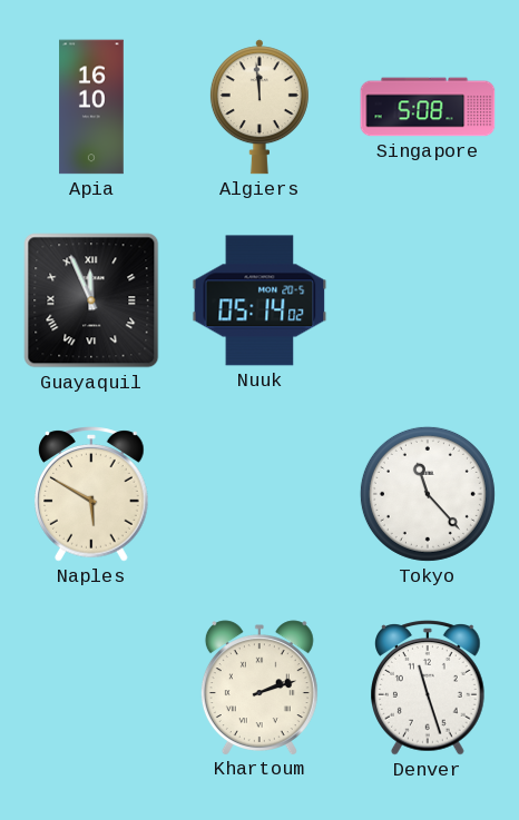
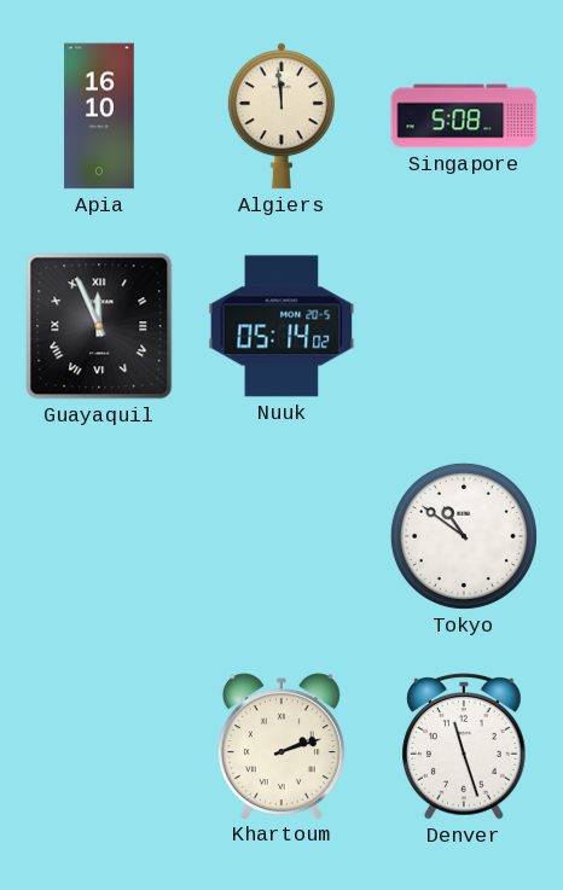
Naples: 5:50 -> none
Tokyo: 11:23 -> 10:51
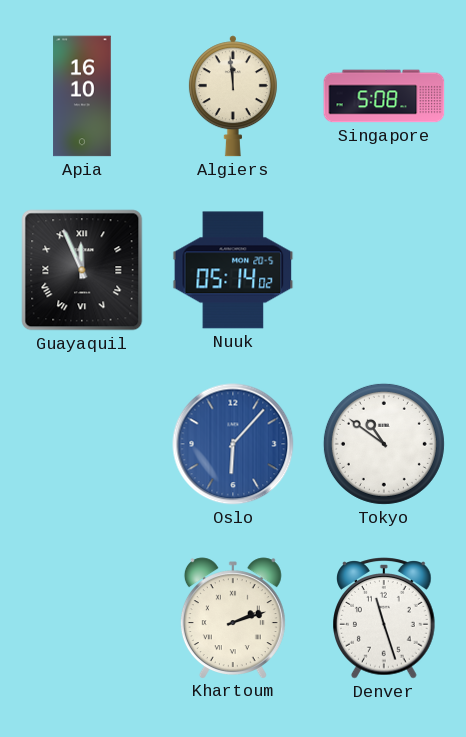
Oslo: none -> 6:07
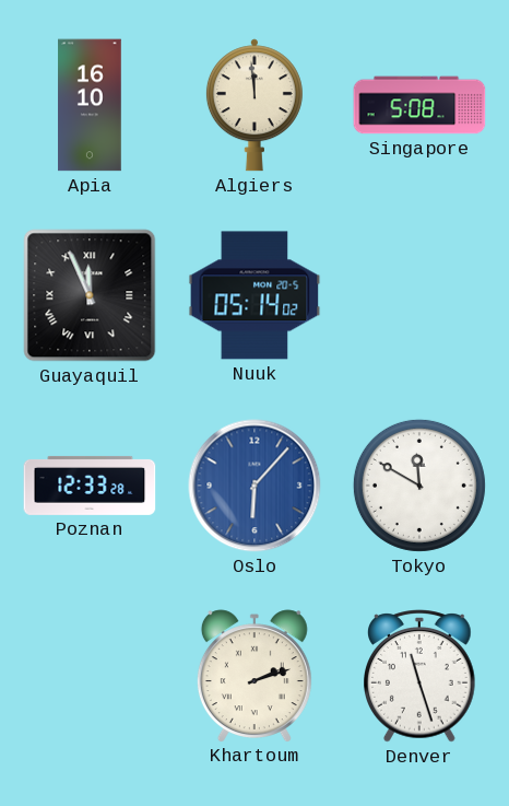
Poznan: none -> 12:33
Tokyo: 10:51 -> 11:50
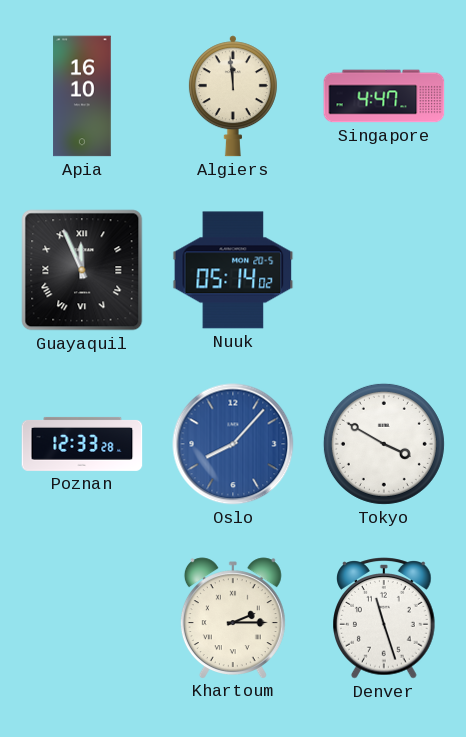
Singapore: 5:08 -> 4:47
Oslo: 6:07 -> 8:07
Tokyo: 11:50 -> 3:50
Khartoum: 2:12 -> 2:15
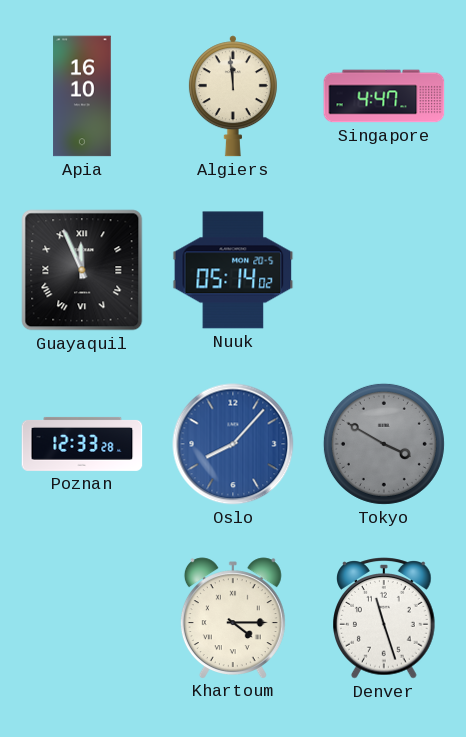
Tokyo dial: white -> grey
Khartoum: 2:15 -> 4:15
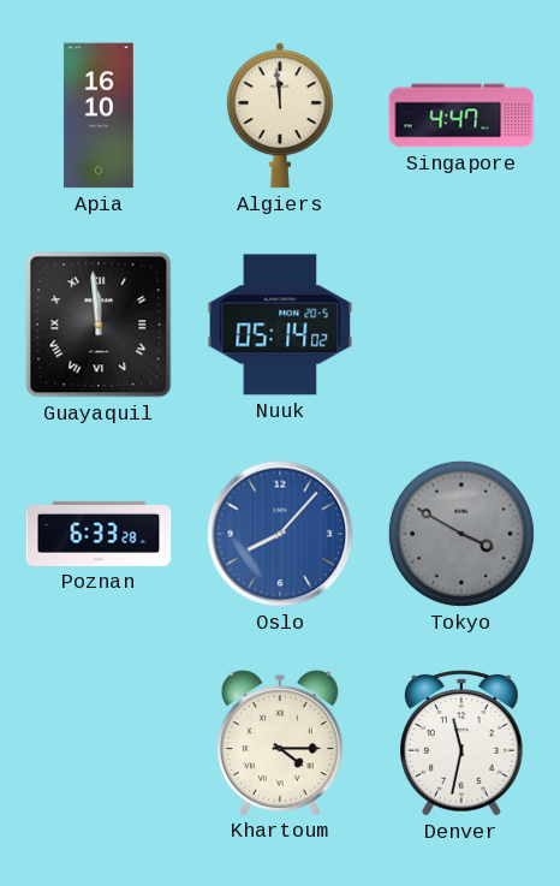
Guayaquil: 11:56 -> 11:59
Poznan: 12:33 -> 6:33
Denver: 11:27 -> 11:32
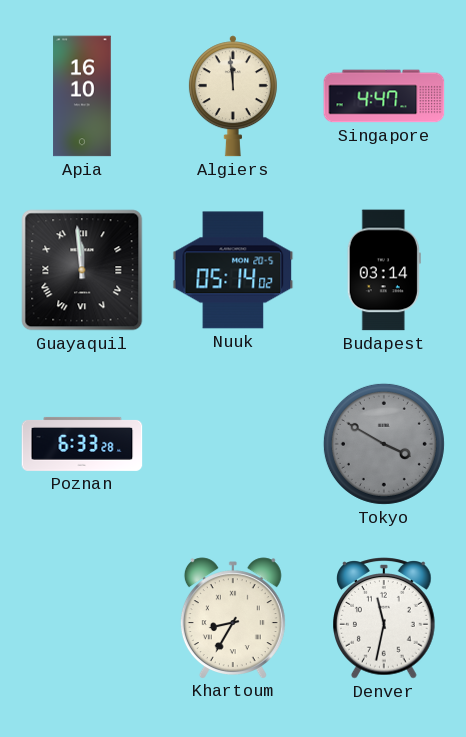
Budapest: none -> 03:14
Oslo: 8:07 -> none
Khartoum: 4:15 -> 8:35
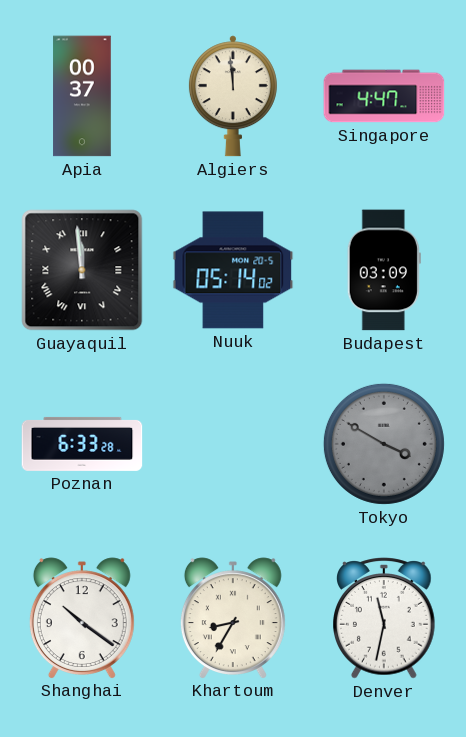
Apia: 16:10 -> 00:37
Budapest: 03:14 -> 03:09
Shanghai: none -> 10:21
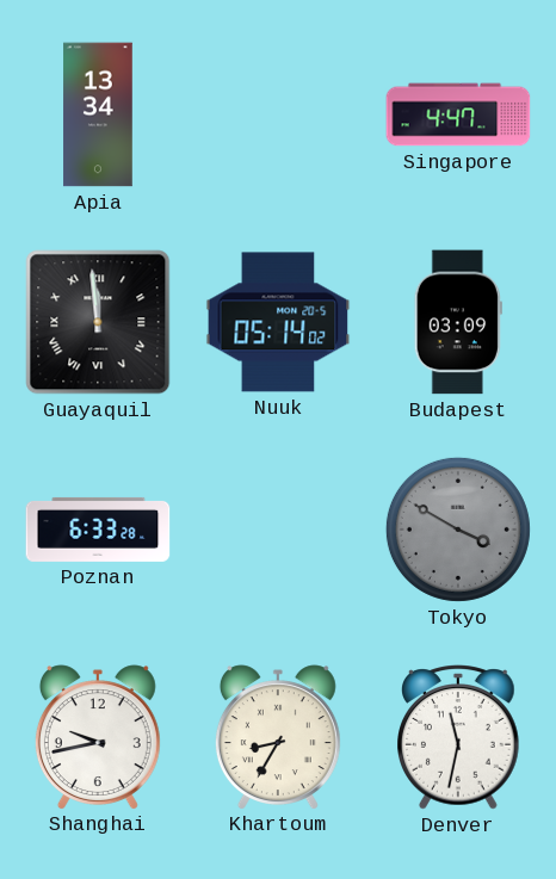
Apia: 00:37 -> 13:34
Algiers: 11:59 -> none
Shanghai: 10:21 -> 9:43
